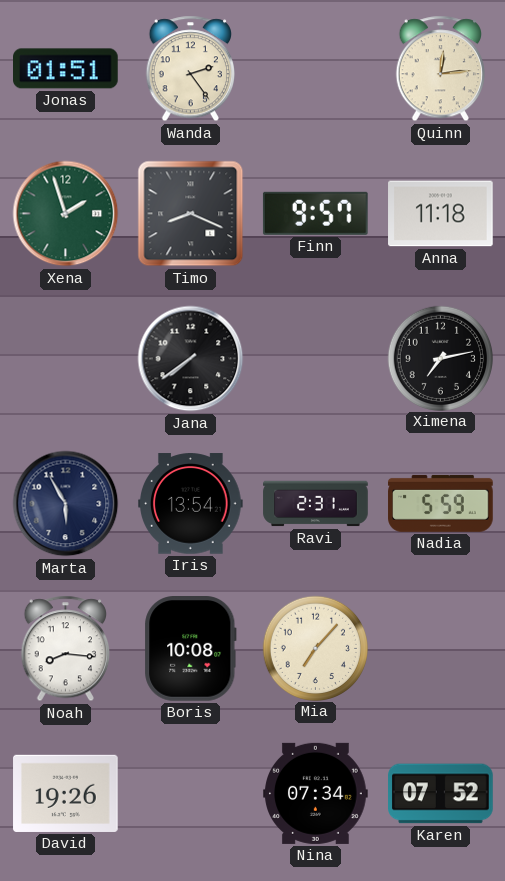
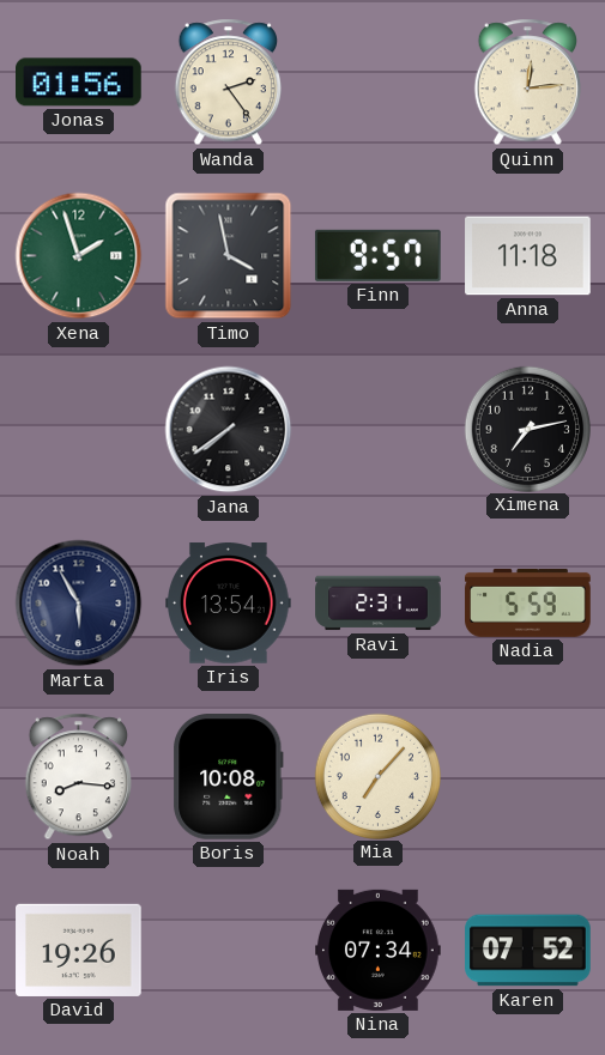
Jonas: 01:51 -> 01:56
Timo: 8:19 -> 3:58
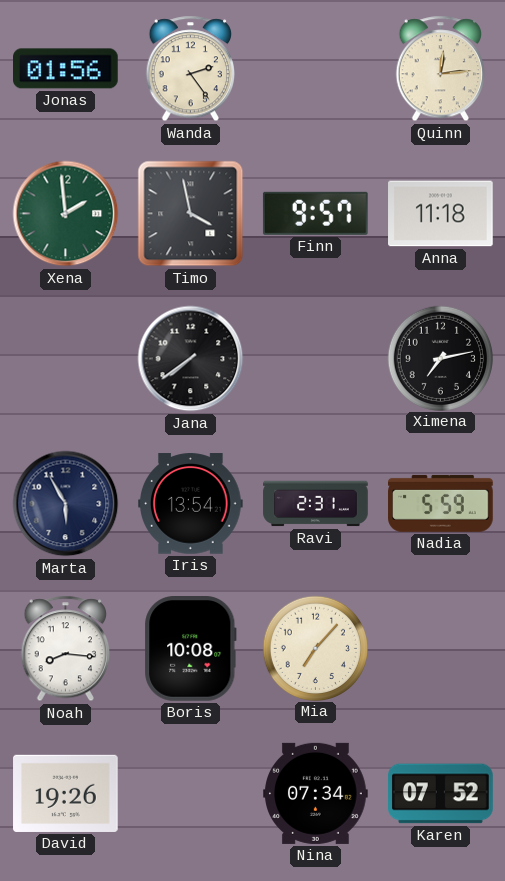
Xena: 1:57 -> 1:59
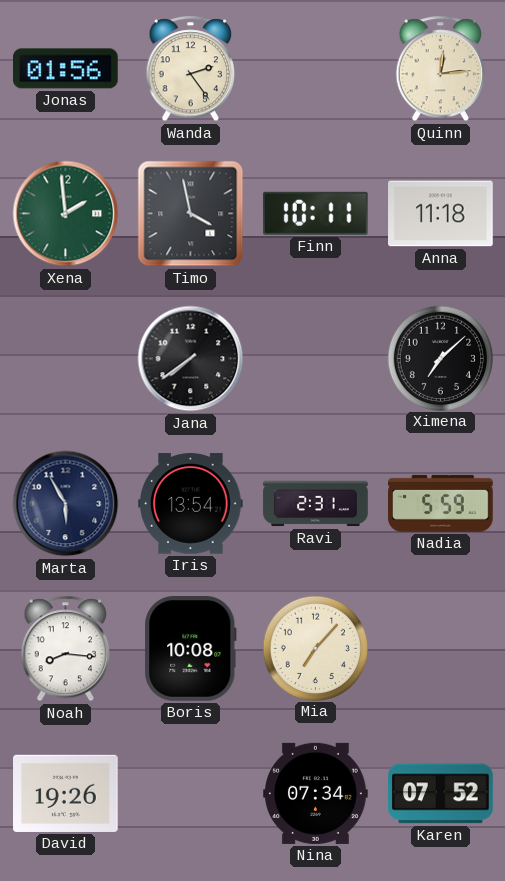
Finn: 9:57 -> 10:11
Ximena: 7:13 -> 7:08
